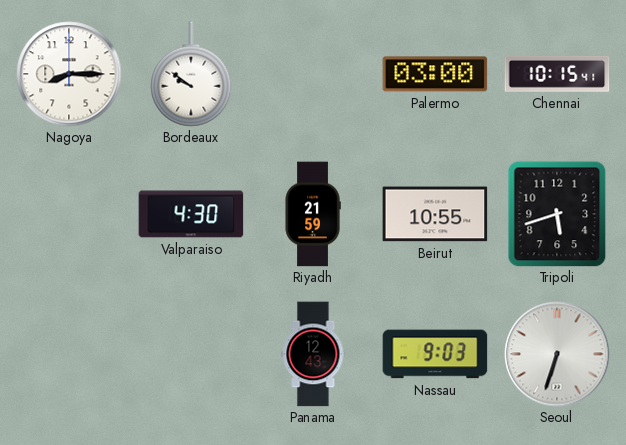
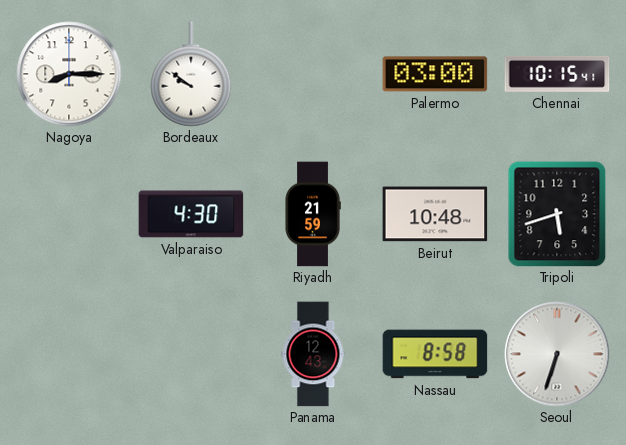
Beirut: 10:55 -> 10:48
Nassau: 9:03 -> 8:58
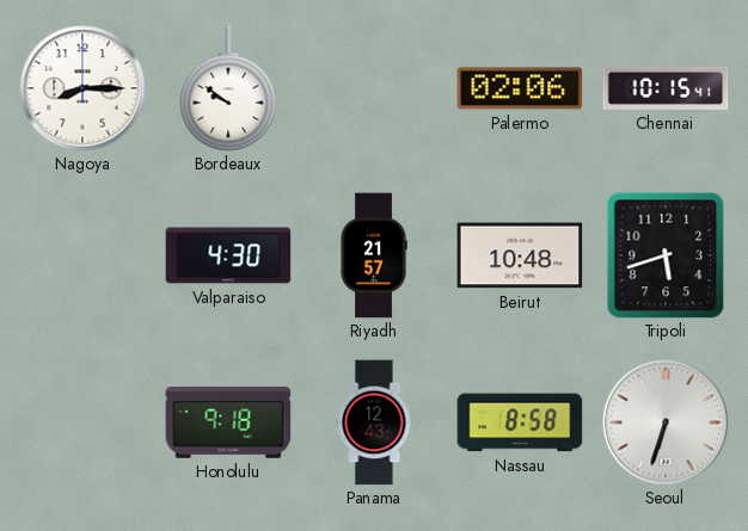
Palermo: 03:00 -> 02:06
Riyadh: 21:59 -> 21:57
Honolulu: none -> 9:18
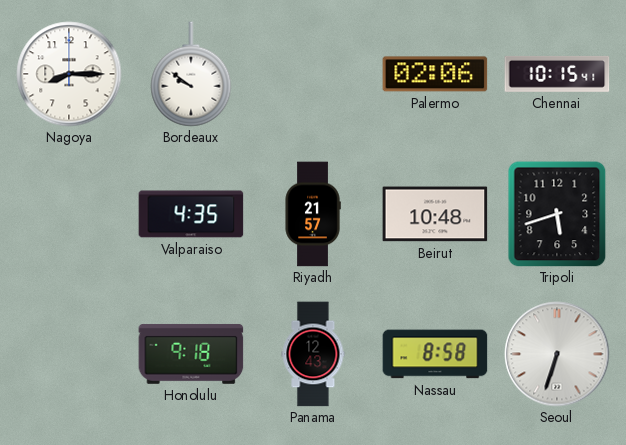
Valparaiso: 4:30 -> 4:35
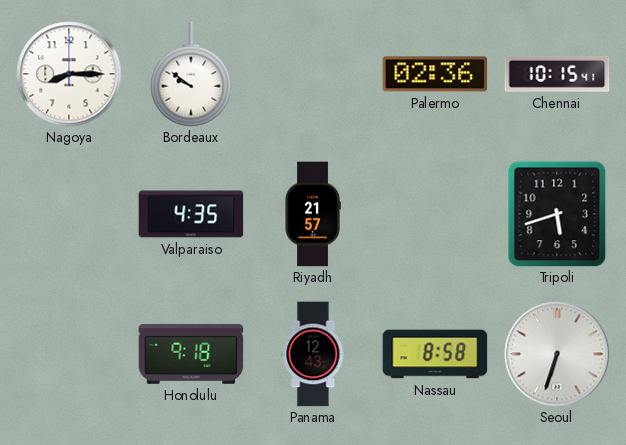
Palermo: 02:06 -> 02:36
Beirut: 10:48 -> none
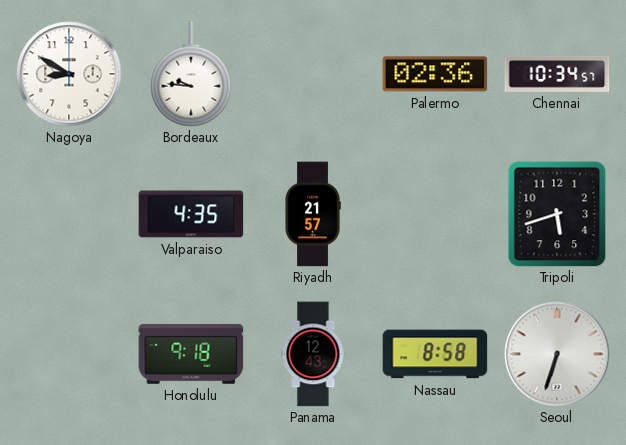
Nagoya: 8:15 -> 8:50
Bordeaux: 9:51 -> 9:46
Chennai: 10:15 -> 10:34
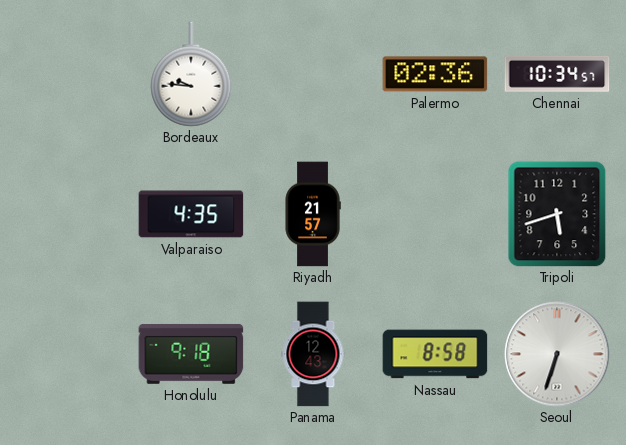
Nagoya: 8:50 -> none
